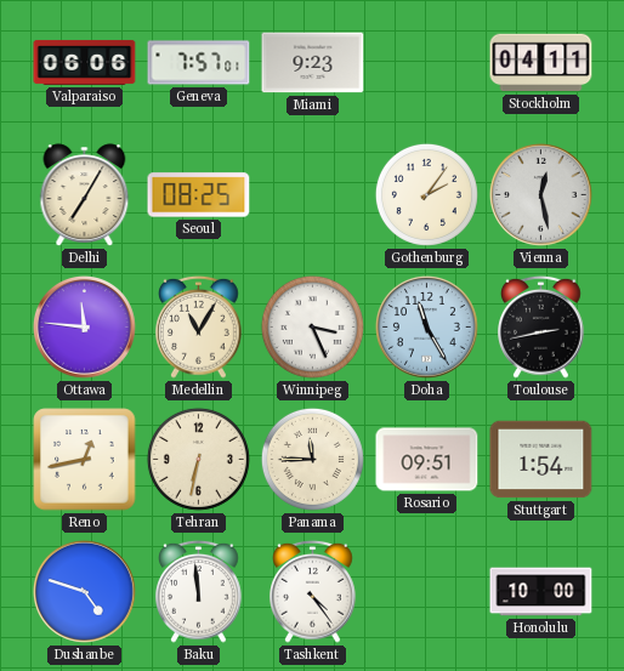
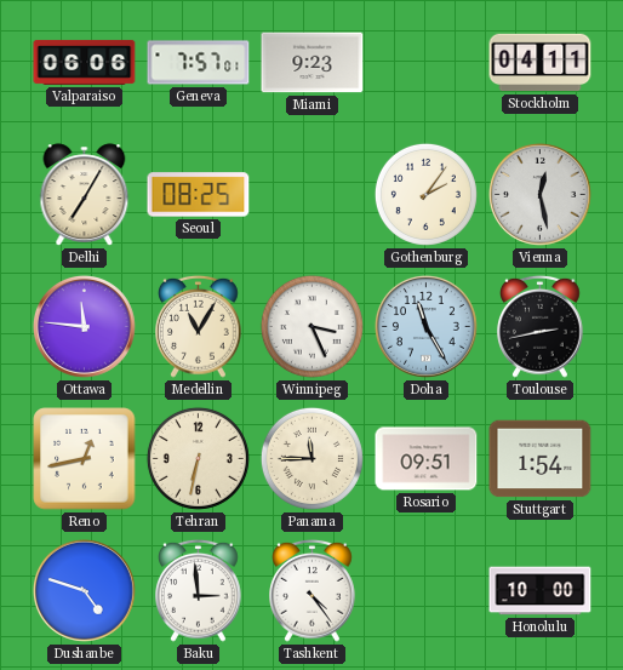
Baku: 11:59 -> 2:59
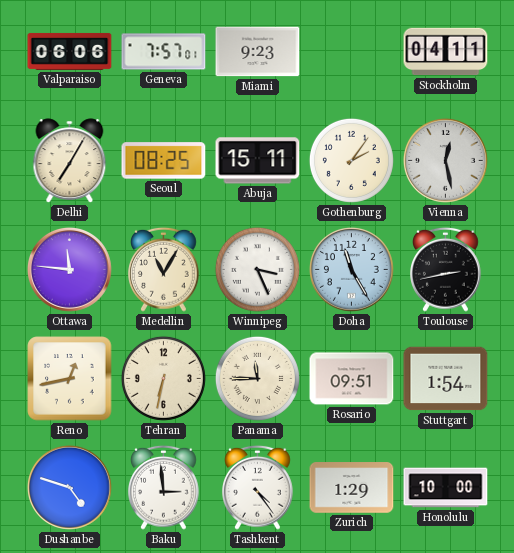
Abuja: none -> 15:11
Zurich: none -> 1:29
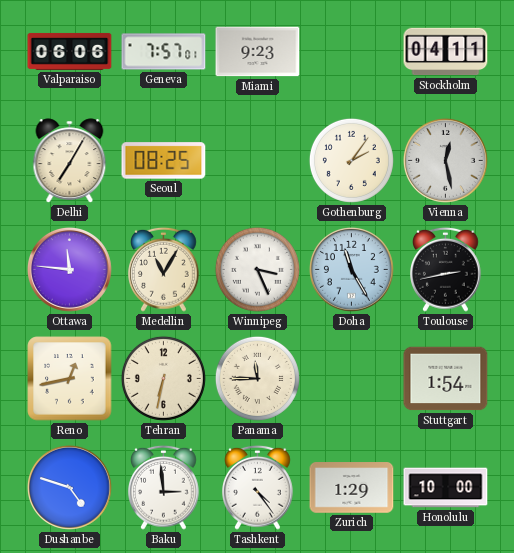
Abuja: 15:11 -> none
Rosario: 09:51 -> none
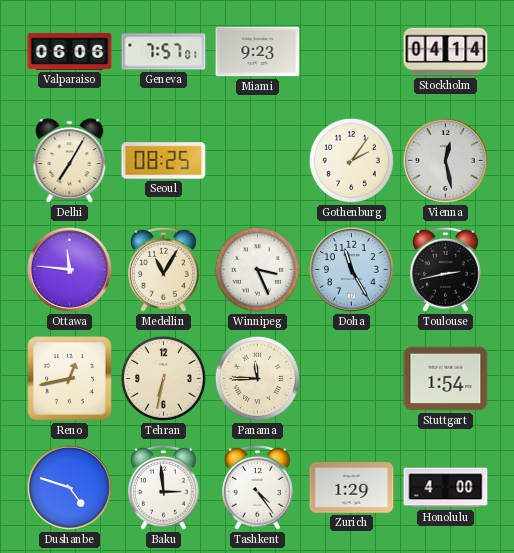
Stockholm: 04:11 -> 04:14
Honolulu: 10:00 -> 4:00
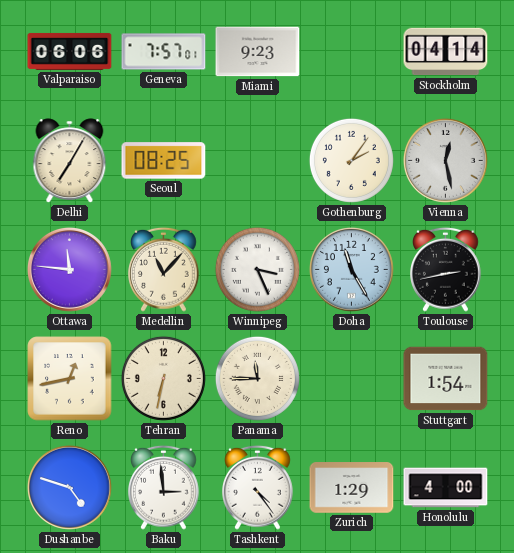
Medellin: 11:05 -> 11:07
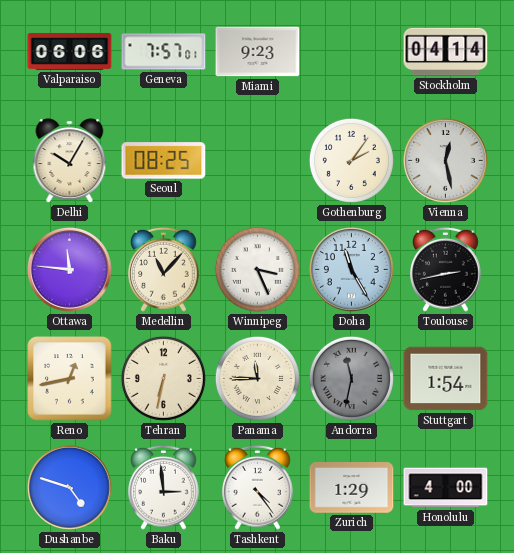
Delhi: 7:05 -> 10:05
Andorra: none -> 11:32
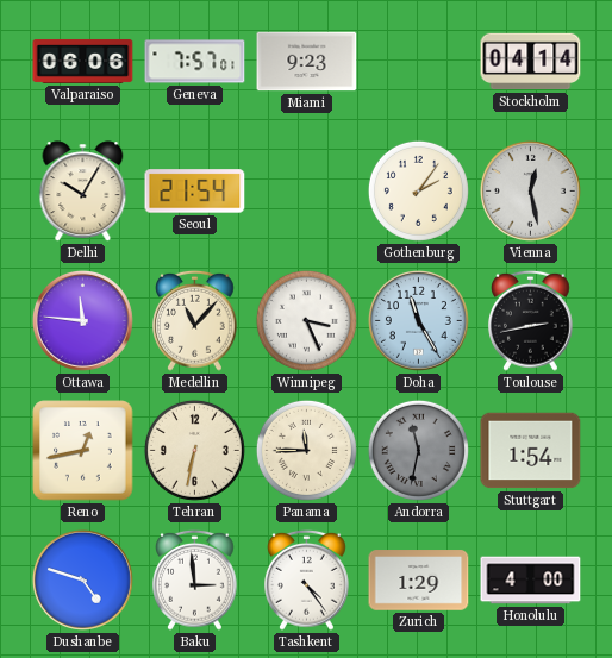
Seoul: 08:25 -> 21:54
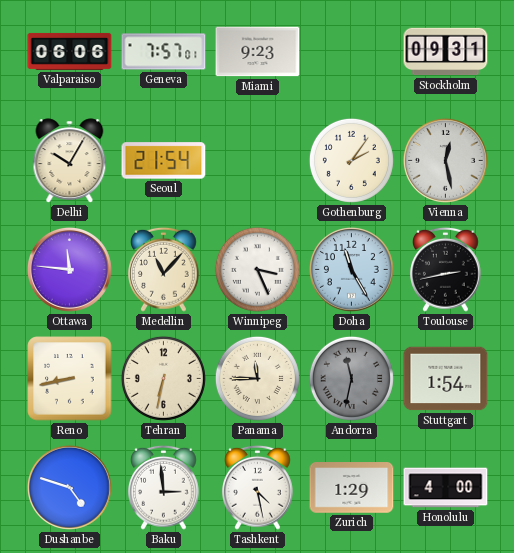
Stockholm: 04:14 -> 09:31
Reno: 12:43 -> 8:43
Tashkent: 4:24 -> 4:28
